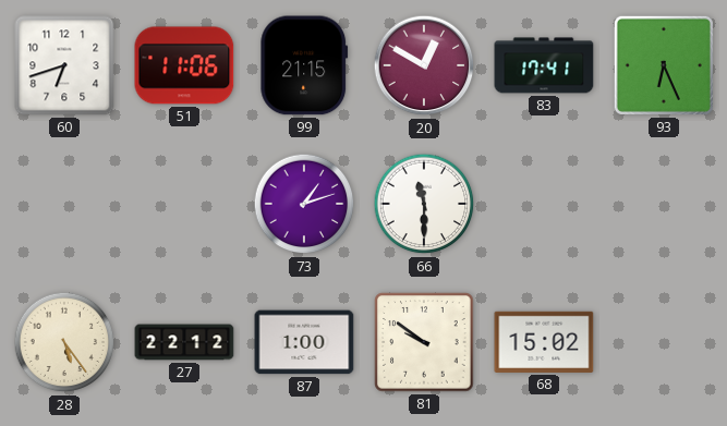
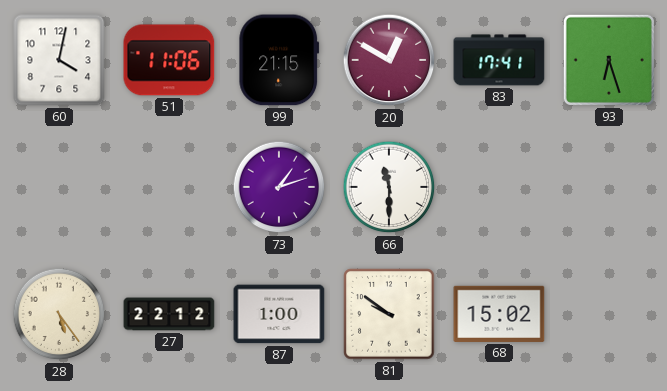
60: 6:42 -> 4:02
93: 6:26 -> 6:27
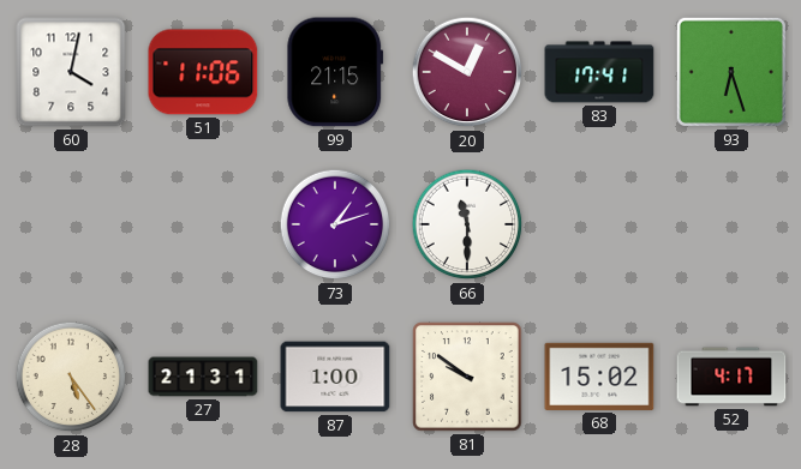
27: 22:12 -> 21:31
52: none -> 4:17
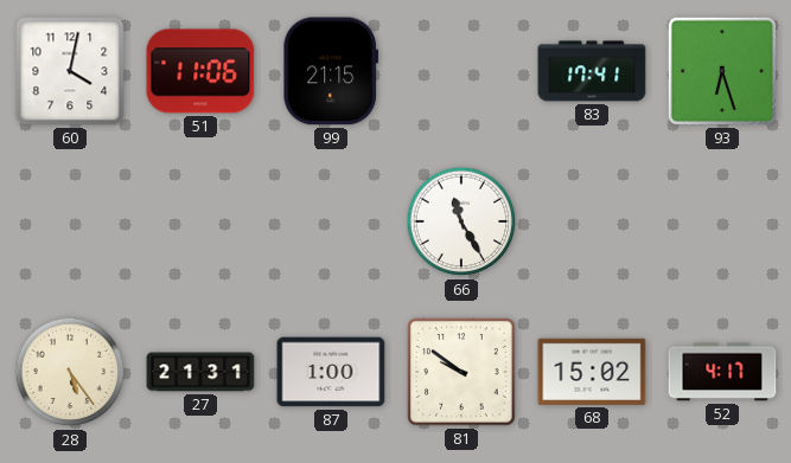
20: 12:50 -> none
73: 1:12 -> none
66: 11:30 -> 11:25
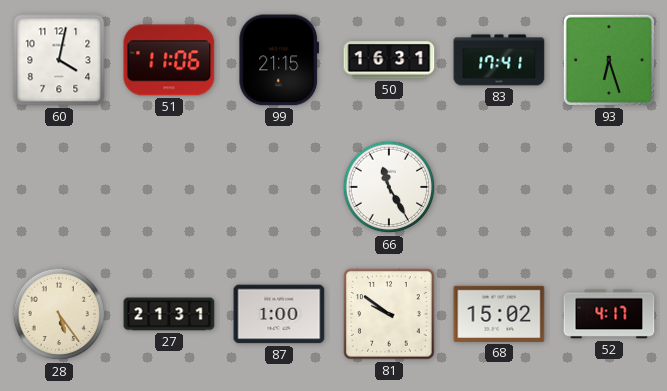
50: none -> 16:31
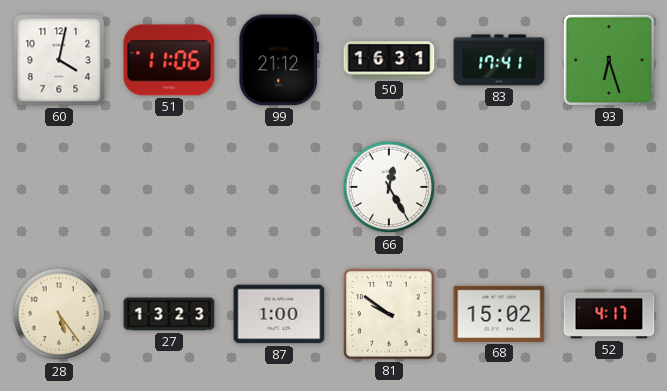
99: 21:15 -> 21:12
66: 11:25 -> 12:25
27: 21:31 -> 13:23
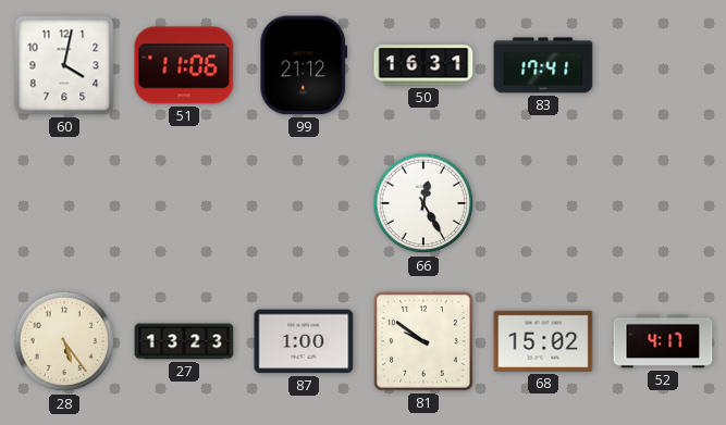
93: 6:27 -> none
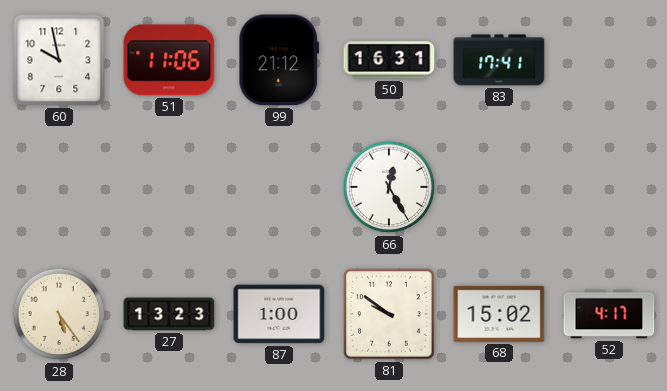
60: 4:02 -> 9:58
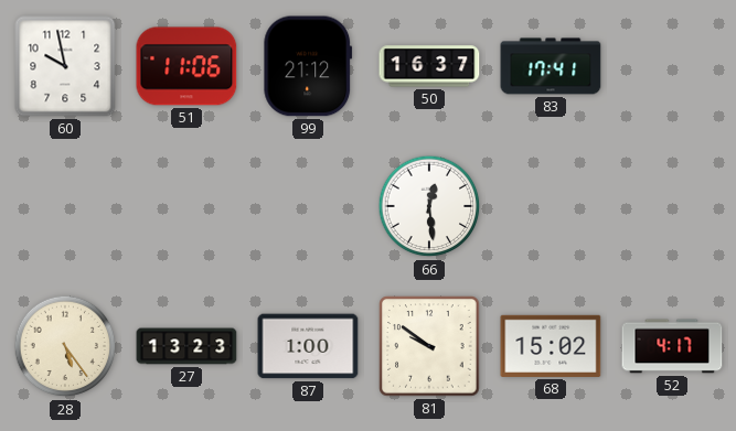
50: 16:31 -> 16:37
66: 12:25 -> 12:29
